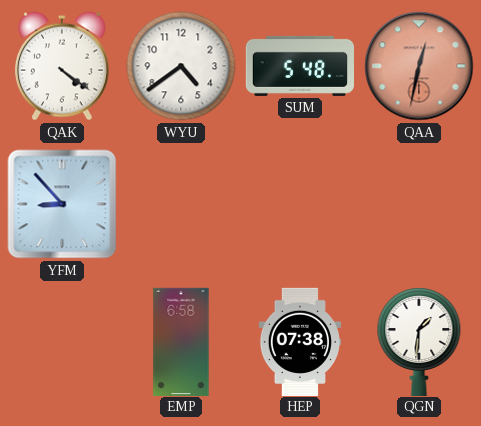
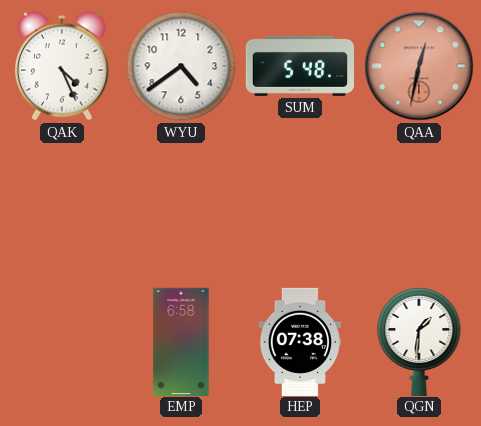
QAK: 4:21 -> 4:26
YFM: 8:53 -> none
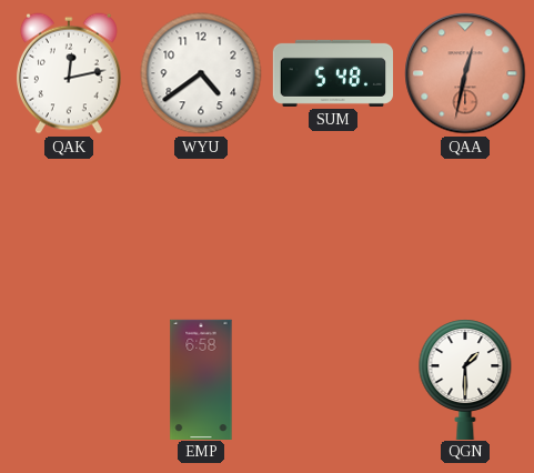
QAK: 4:26 -> 12:13
HEP: 07:38 -> none
QGN: 1:31 -> 1:30
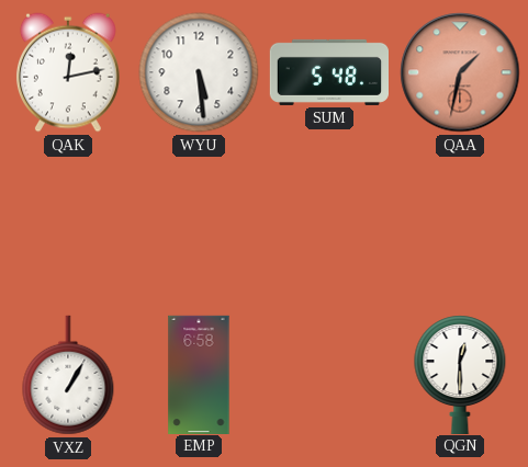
WYU: 4:39 -> 5:29
QAA: 12:32 -> 1:32
VXZ: none -> 1:05
QGN: 1:30 -> 12:30
